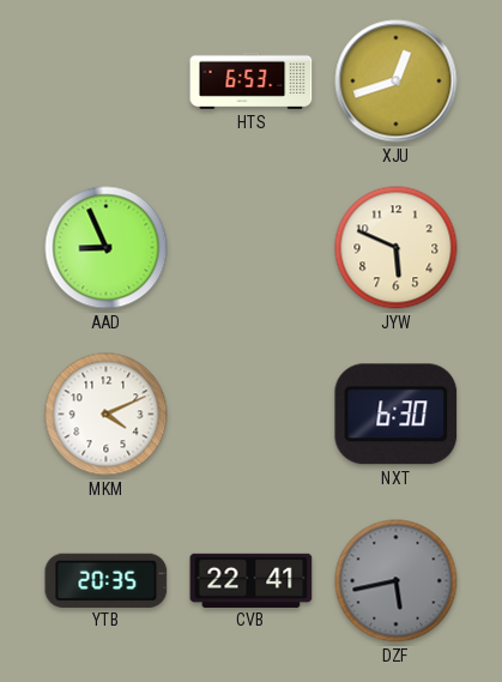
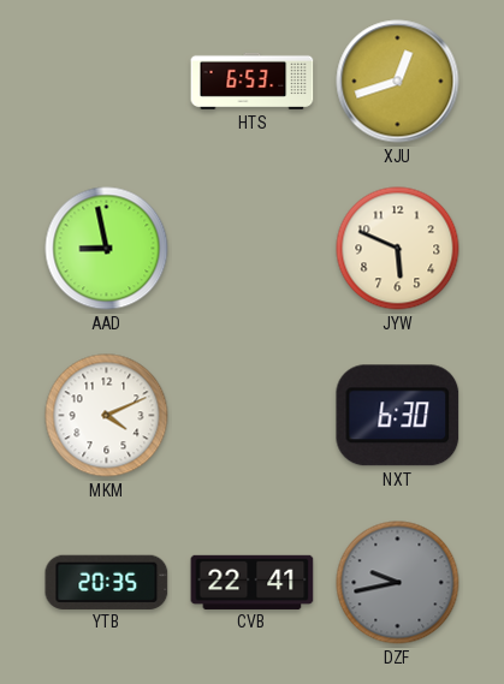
AAD: 8:56 -> 8:58
DZF: 5:43 -> 9:43
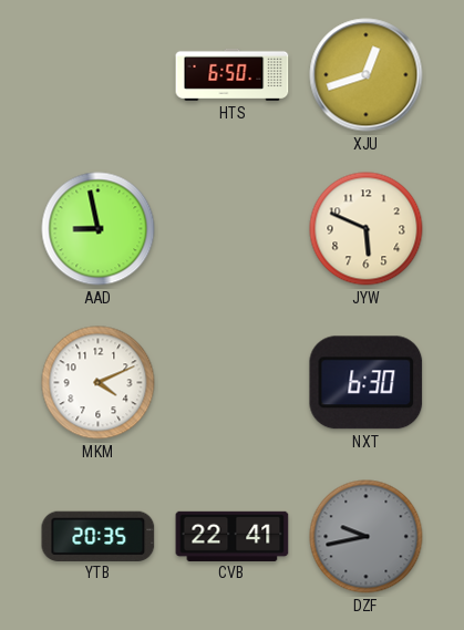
HTS: 6:53 -> 6:50
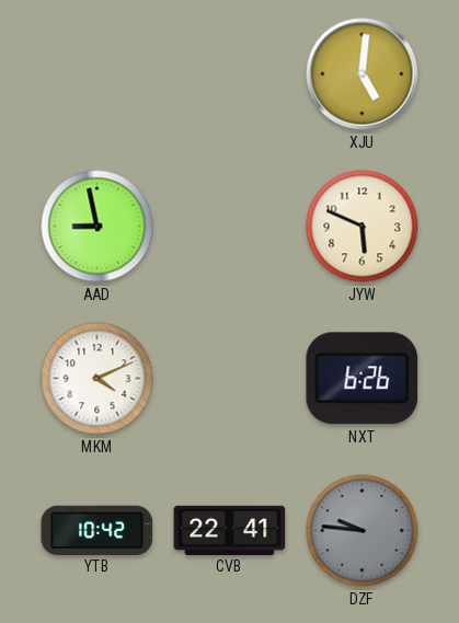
HTS: 6:50 -> none
XJU: 12:42 -> 5:01
NXT: 6:30 -> 6:26
YTB: 20:35 -> 10:42
DZF: 9:43 -> 9:46
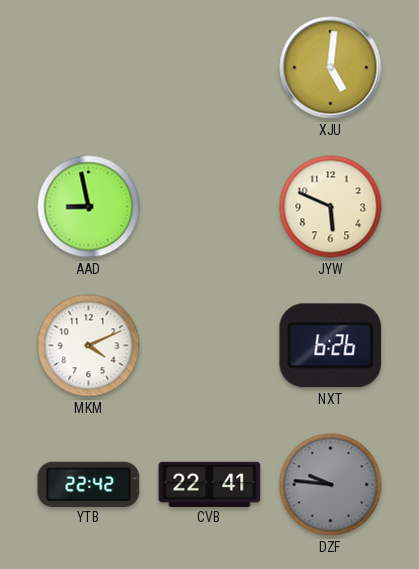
YTB: 10:42 -> 22:42
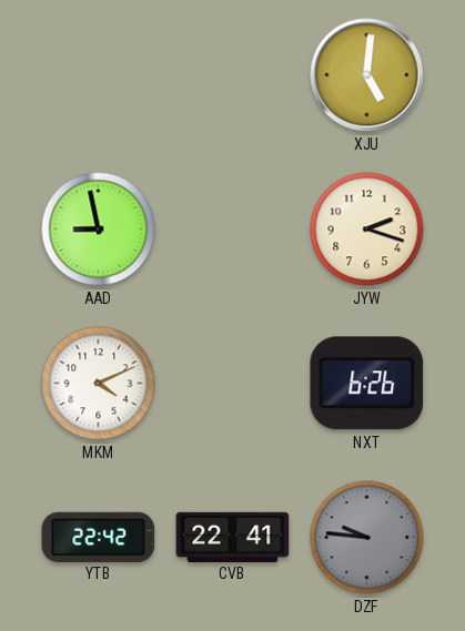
JYW: 5:49 -> 2:18
